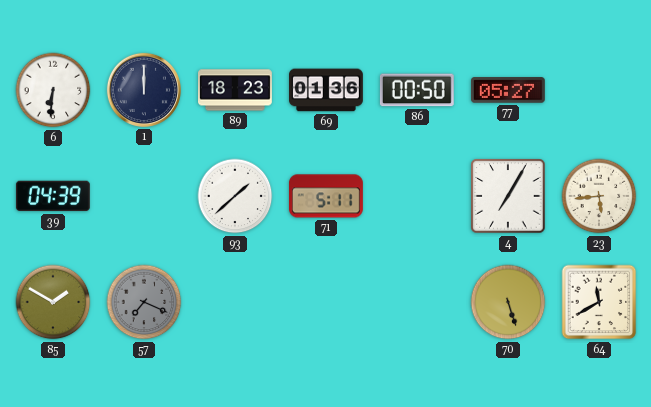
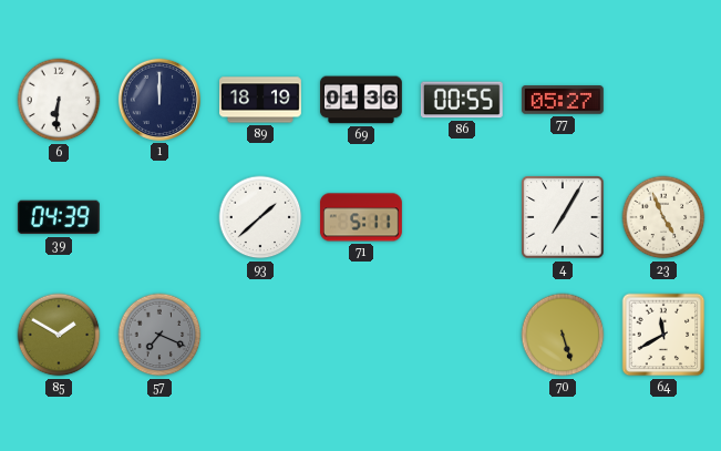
89: 18:23 -> 18:19
86: 00:50 -> 00:55
23: 5:44 -> 4:56
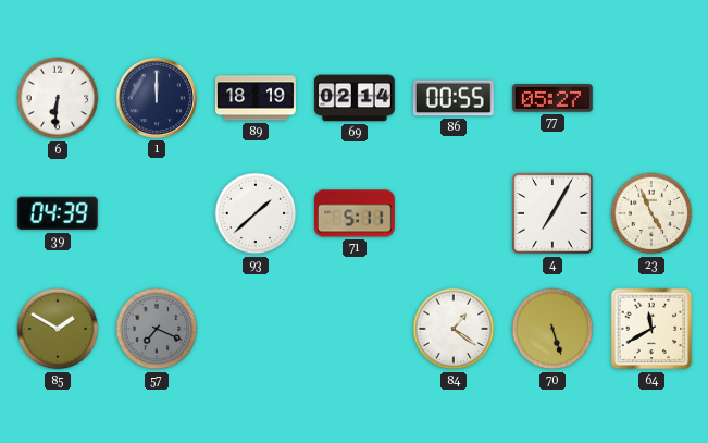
69: 01:36 -> 02:14
84: none -> 1:21
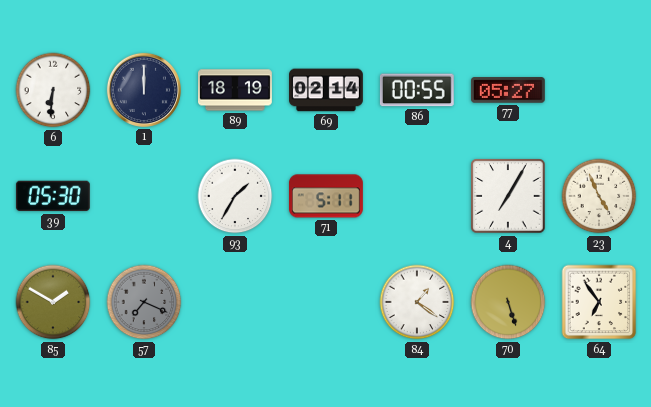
39: 04:39 -> 05:30
93: 1:38 -> 1:35
64: 11:40 -> 6:54
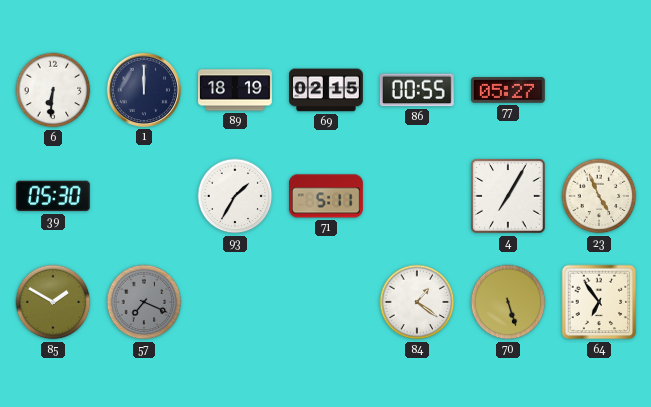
69: 02:14 -> 02:15
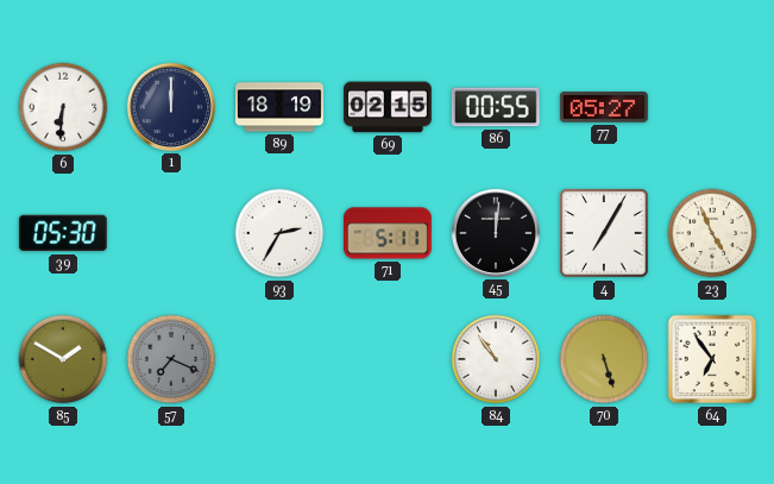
93: 1:35 -> 2:35
45: none -> 12:01
84: 1:21 -> 10:54
